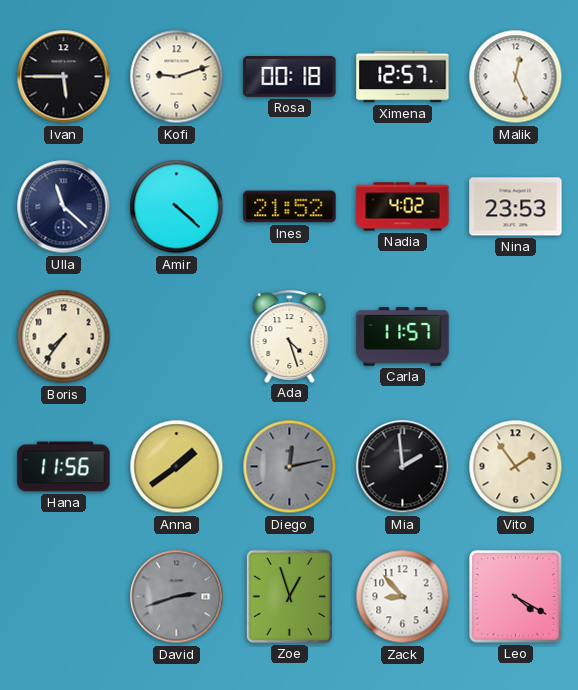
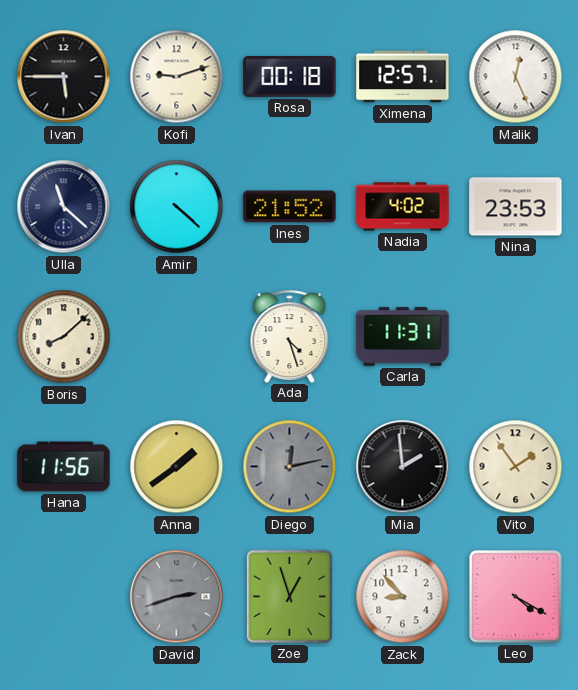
Boris: 7:36 -> 8:08
Carla: 11:57 -> 11:31
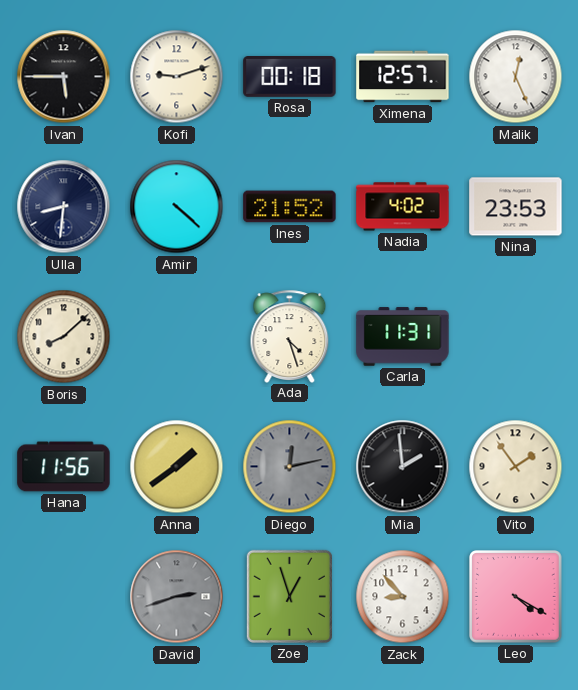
Ulla: 11:22 -> 8:31
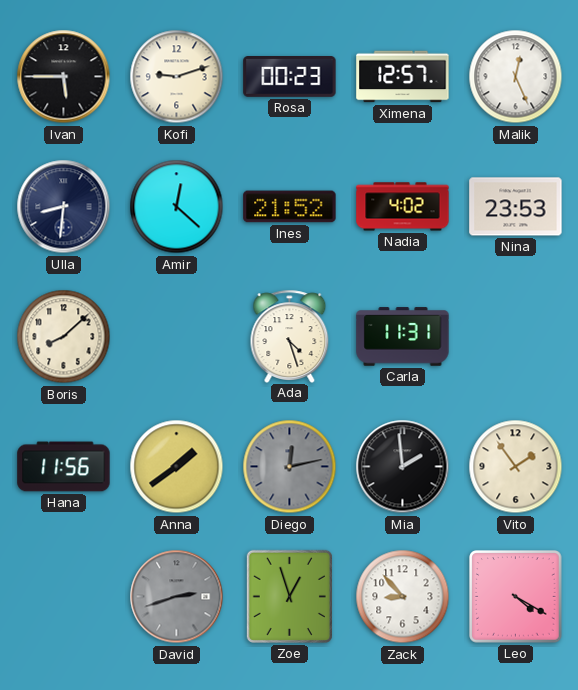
Rosa: 00:18 -> 00:23
Amir: 4:22 -> 12:22
